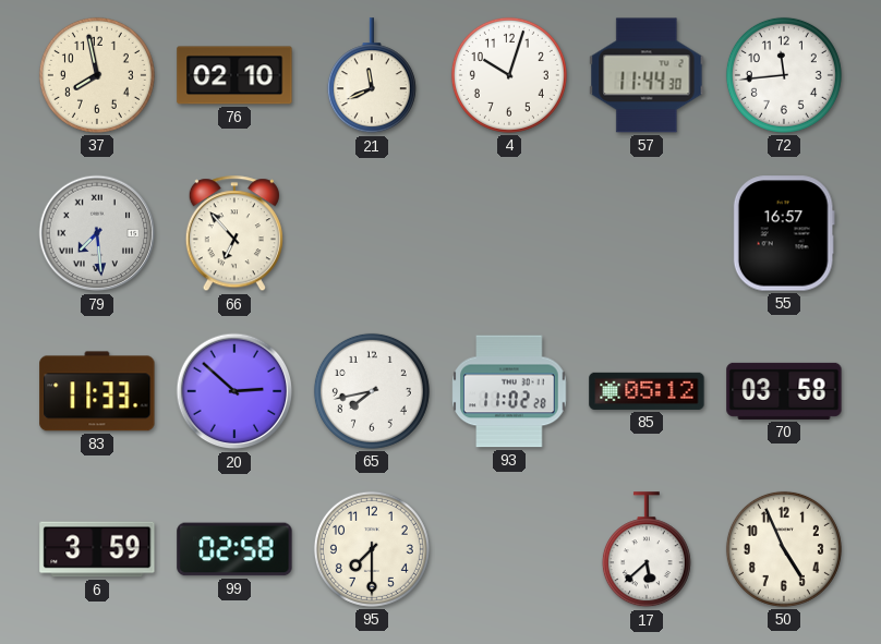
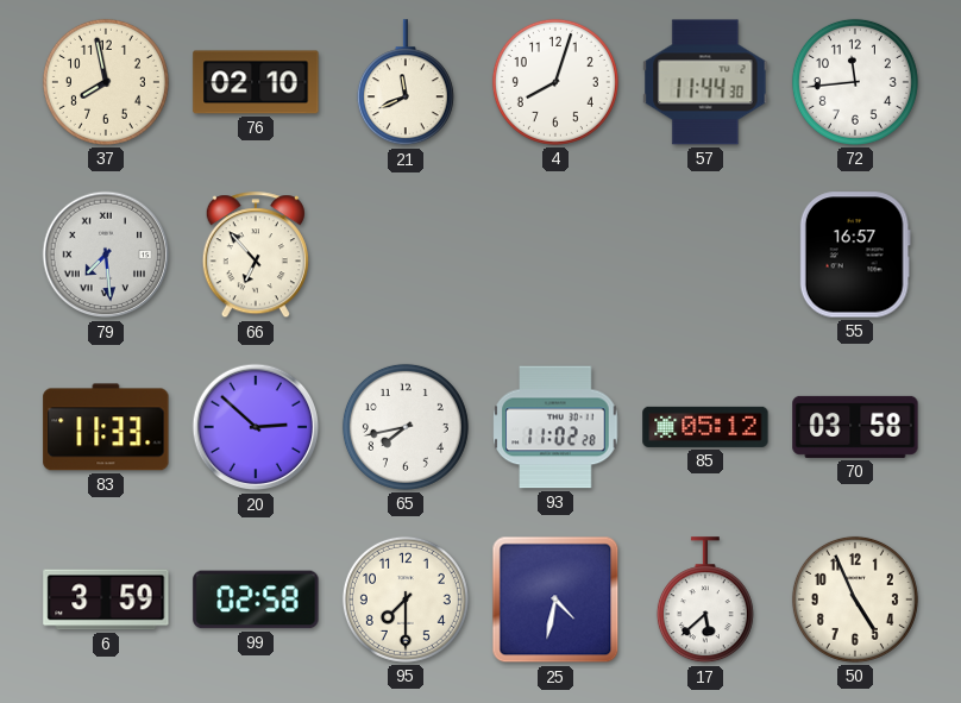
4: 10:03 -> 8:03
25: none -> 4:32
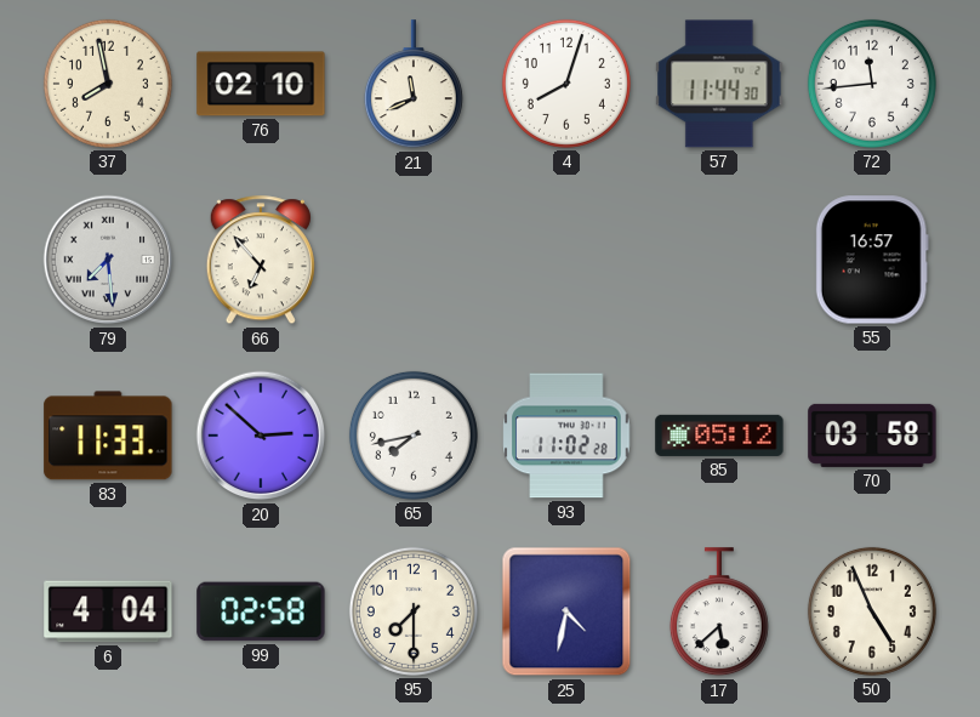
6: 3:59 -> 4:04
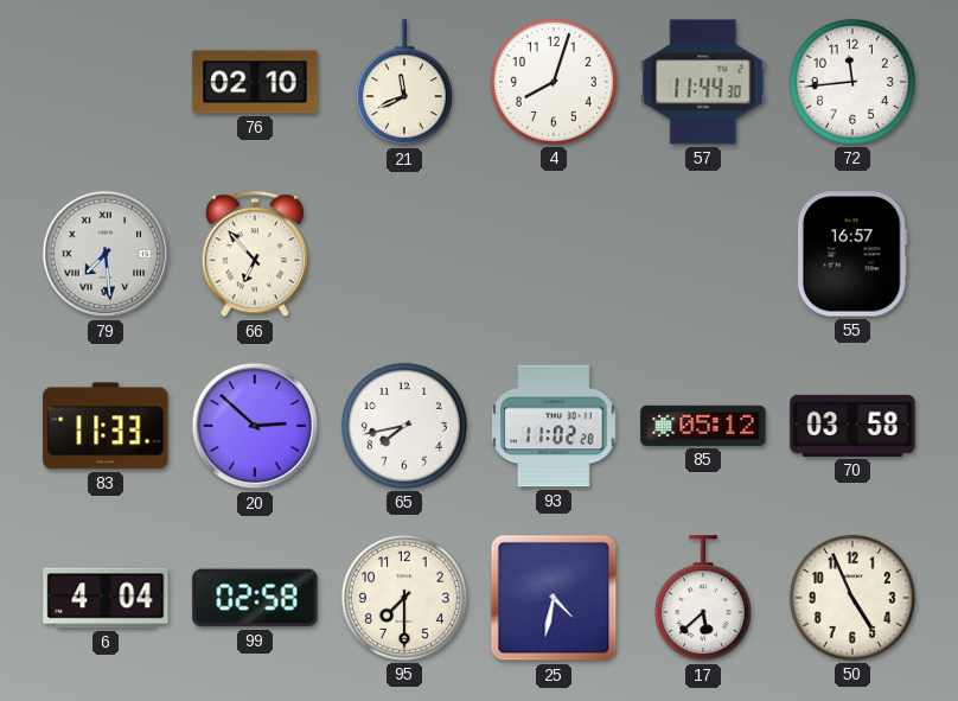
37: 7:58 -> none
